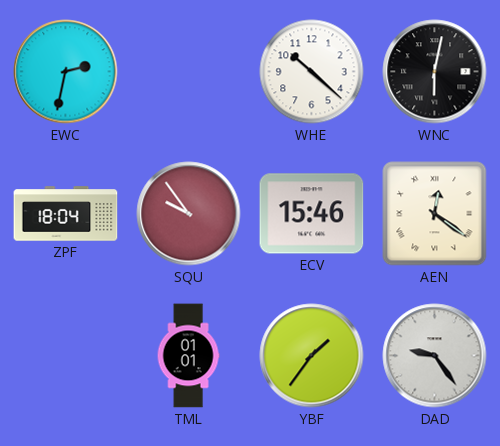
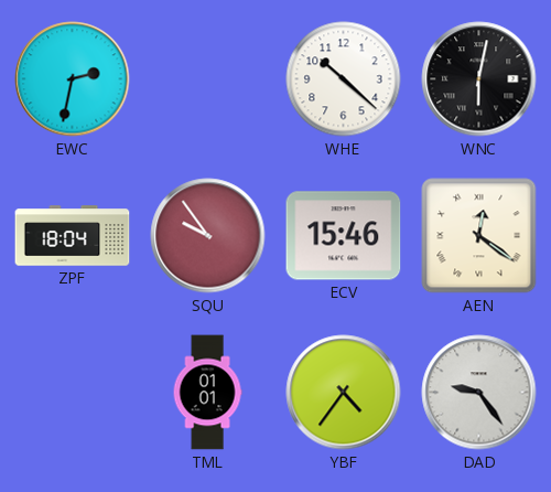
YBF: 1:36 -> 4:36
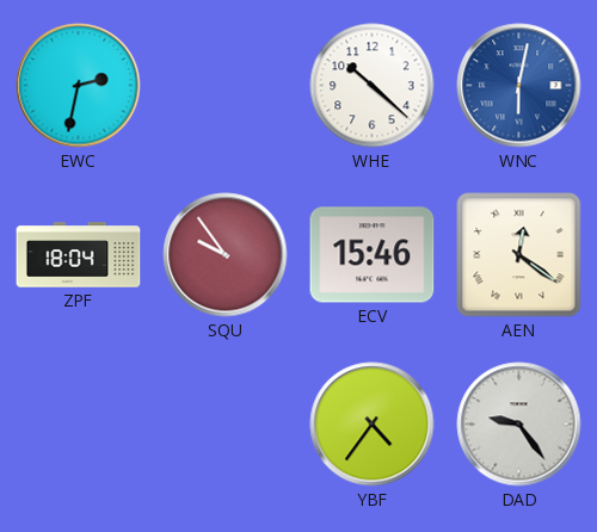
WNC dial: black -> blue
TML: 01:01 -> none
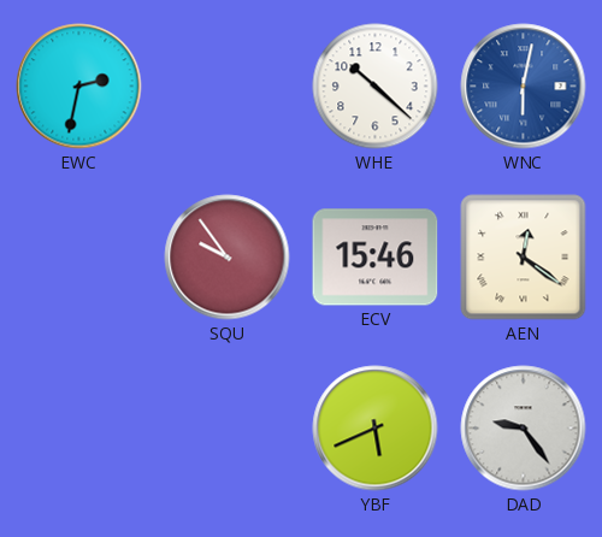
ZPF: 18:04 -> none
YBF: 4:36 -> 5:41
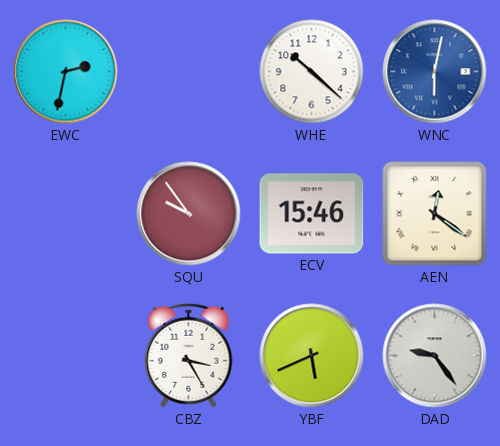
CBZ: none -> 3:25
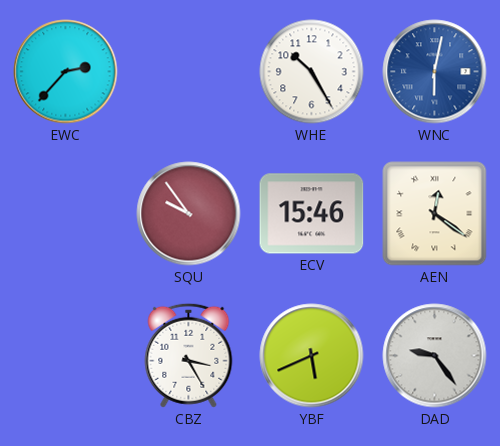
EWC: 2:32 -> 2:37
WHE: 10:22 -> 10:25
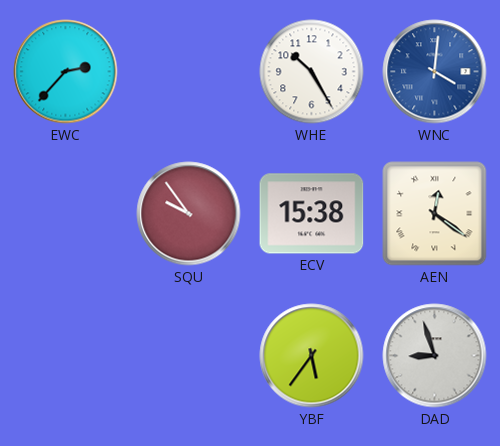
WNC: 6:02 -> 4:01
ECV: 15:46 -> 15:38
CBZ: 3:25 -> none
YBF: 5:41 -> 5:36
DAD: 9:24 -> 8:57
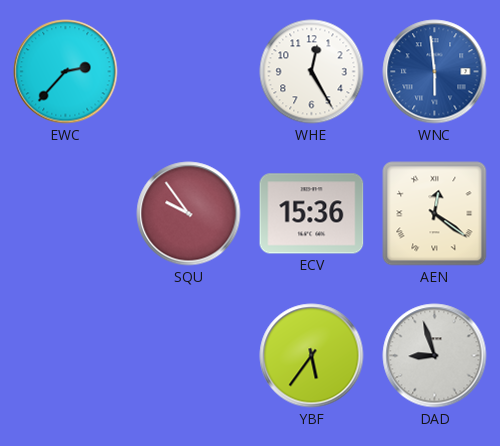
WHE: 10:25 -> 12:25
WNC: 4:01 -> 5:59
ECV: 15:38 -> 15:36
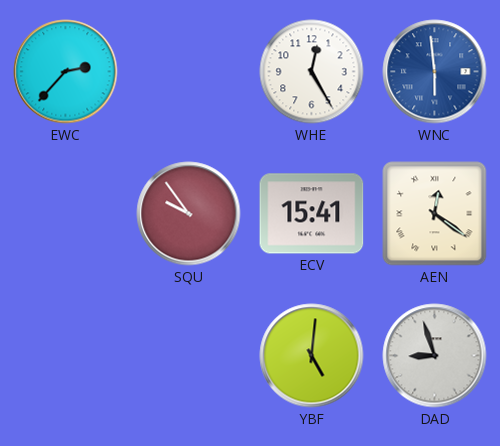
ECV: 15:36 -> 15:41
YBF: 5:36 -> 5:01
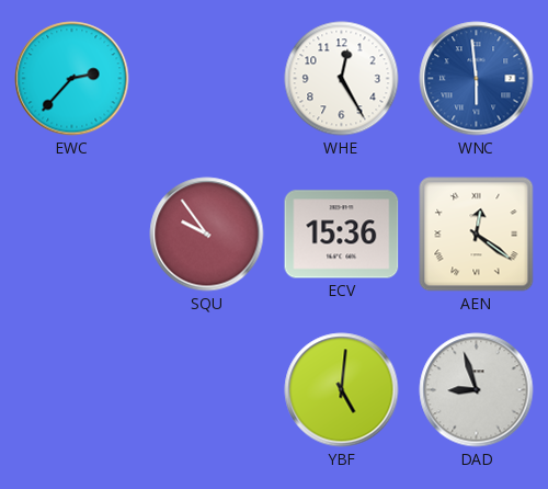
ECV: 15:41 -> 15:36
